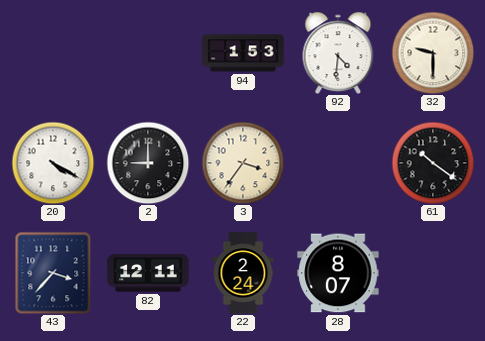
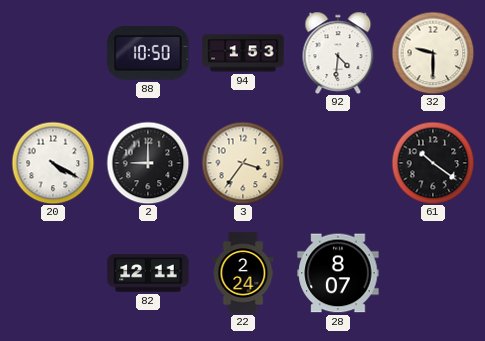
88: none -> 10:50
43: 3:37 -> none
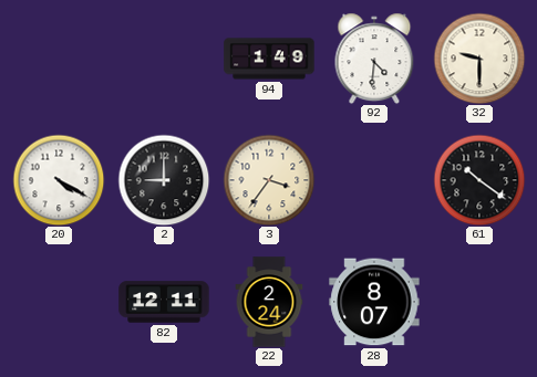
88: 10:50 -> none
94: 1:53 -> 1:49
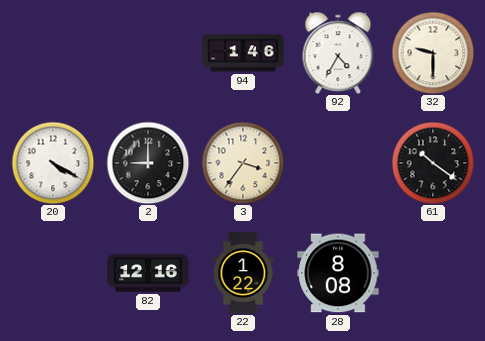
94: 1:49 -> 1:46
92: 4:31 -> 4:35
82: 12:11 -> 12:16
22: 2:24 -> 1:22
28: 8:07 -> 8:08
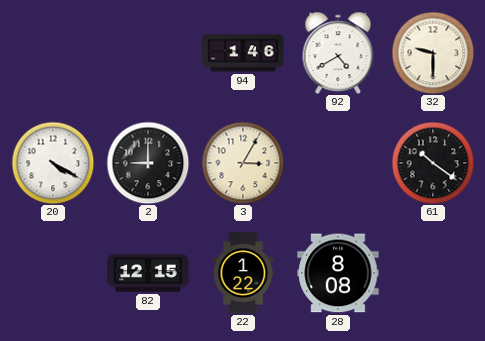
92: 4:35 -> 4:40
3: 3:36 -> 3:05
82: 12:16 -> 12:15
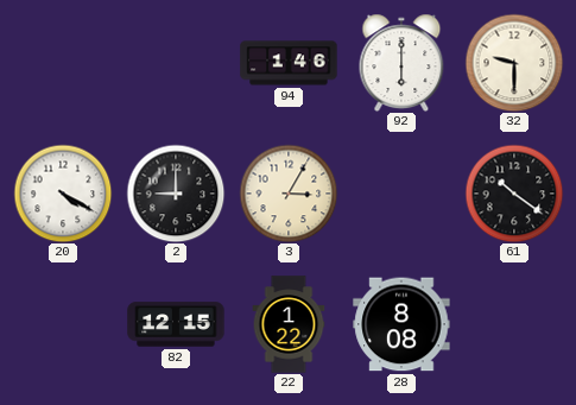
92: 4:40 -> 6:00
